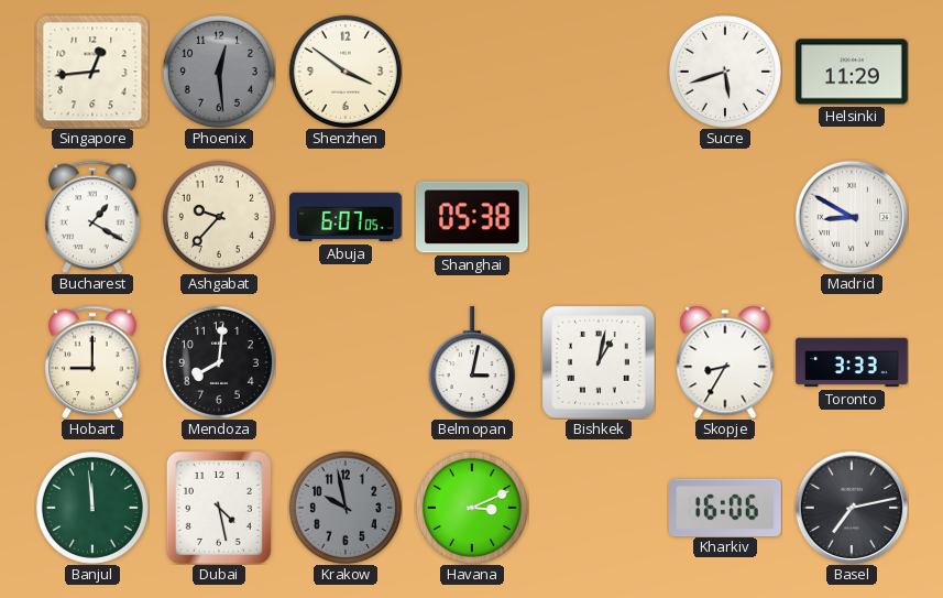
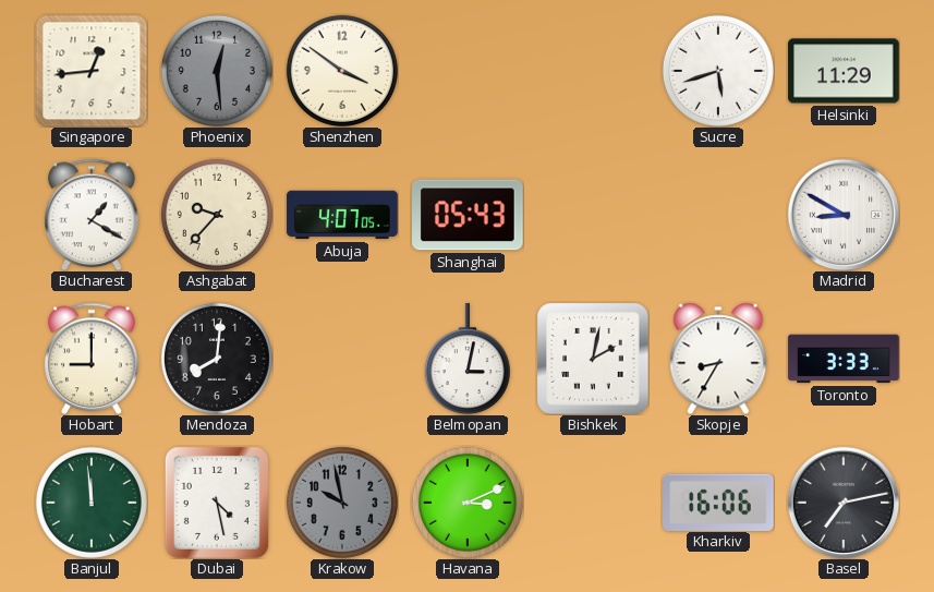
Abuja: 6:07 -> 4:07
Shanghai: 05:38 -> 05:43
Bishkek: 1:02 -> 2:02
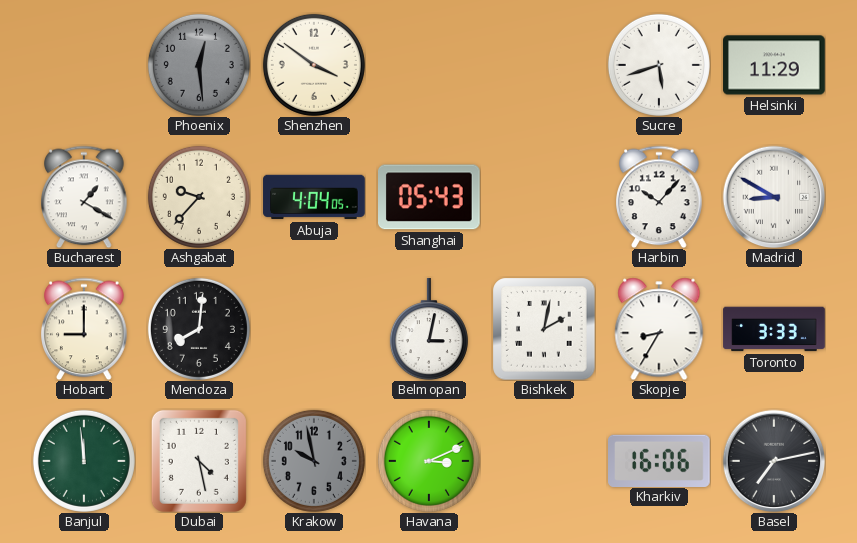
Singapore: 12:44 -> none
Abuja: 4:07 -> 4:04
Harbin: none -> 10:07
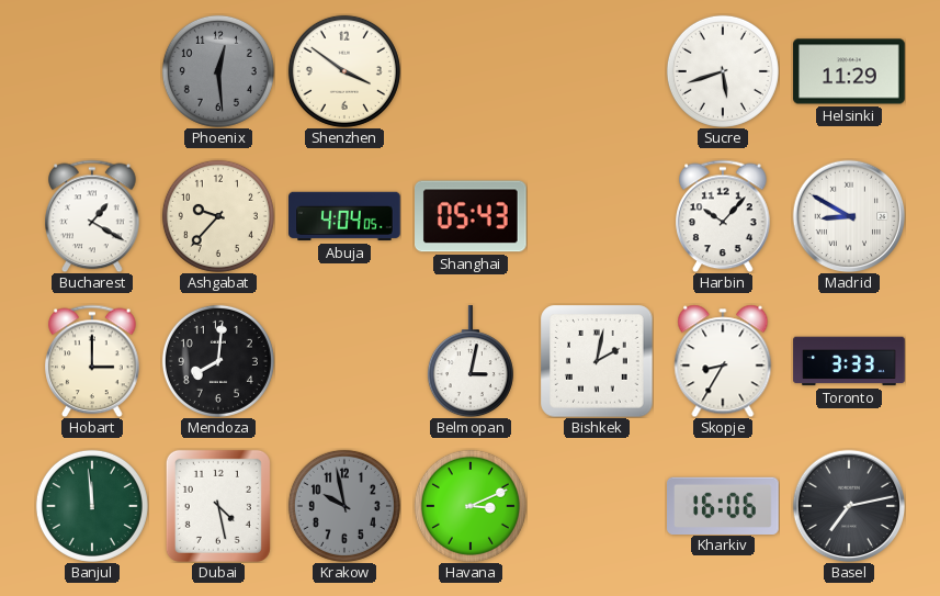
Hobart: 9:00 -> 3:00
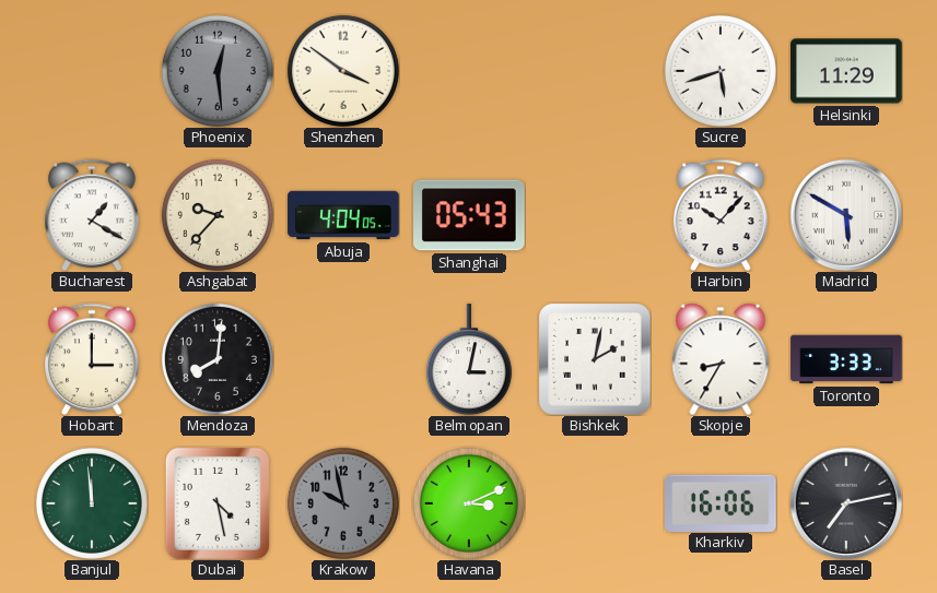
Madrid: 8:50 -> 5:50
